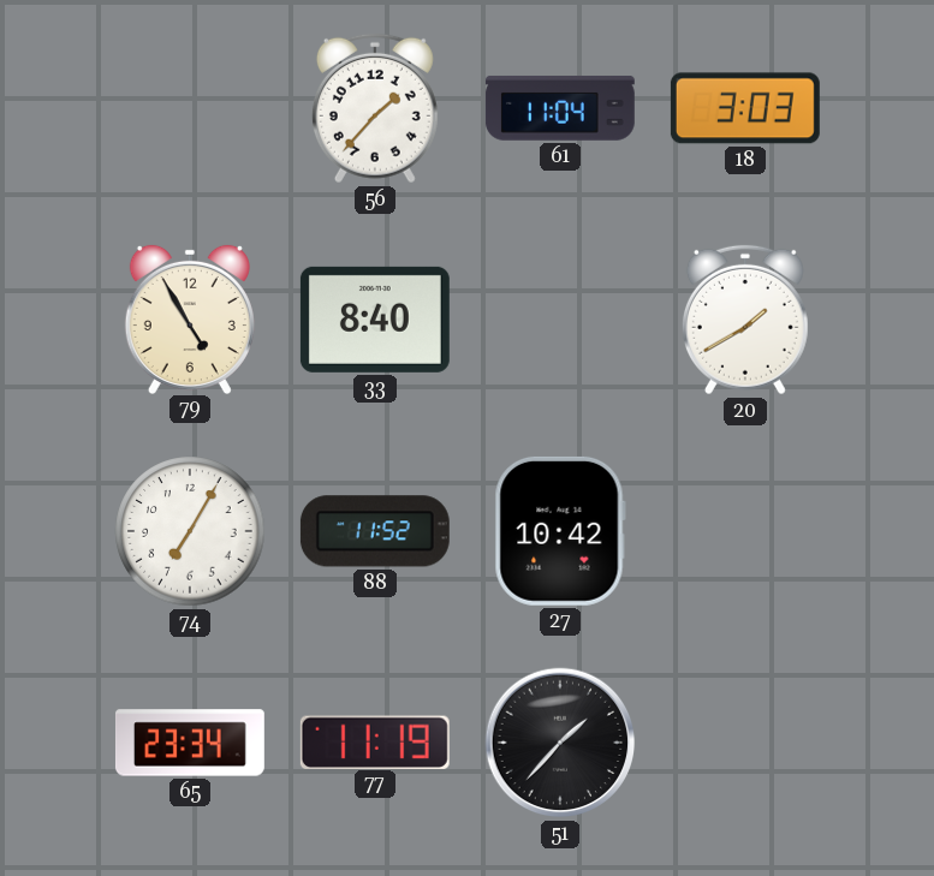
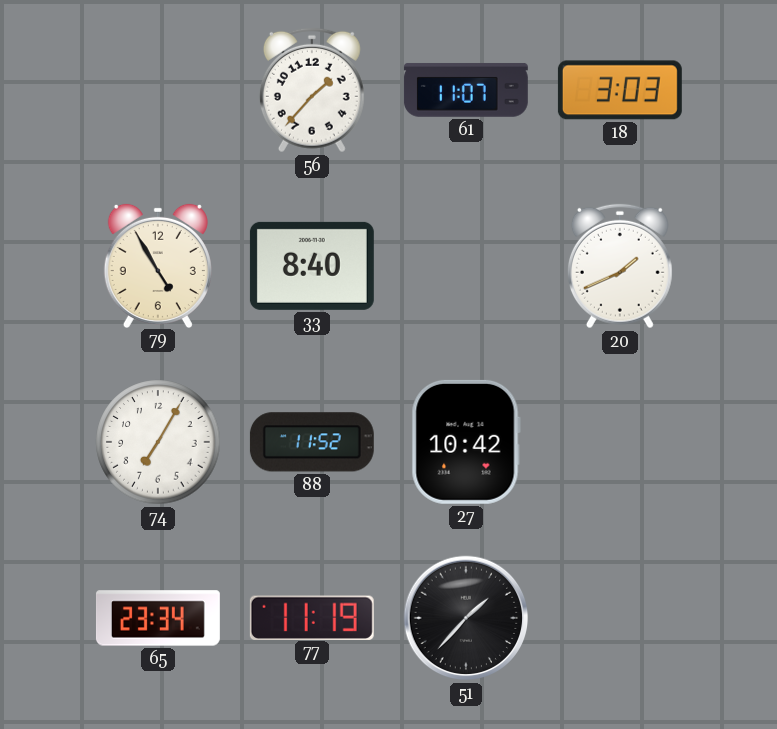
61: 11:04 -> 11:07
20: 1:40 -> 1:41
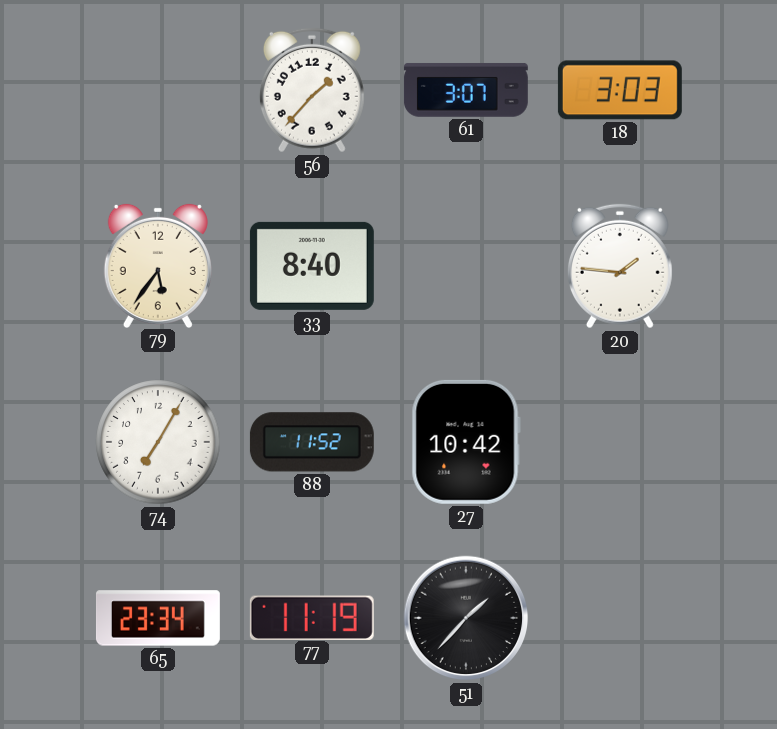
61: 11:07 -> 3:07
79: 4:55 -> 5:36
20: 1:41 -> 1:46
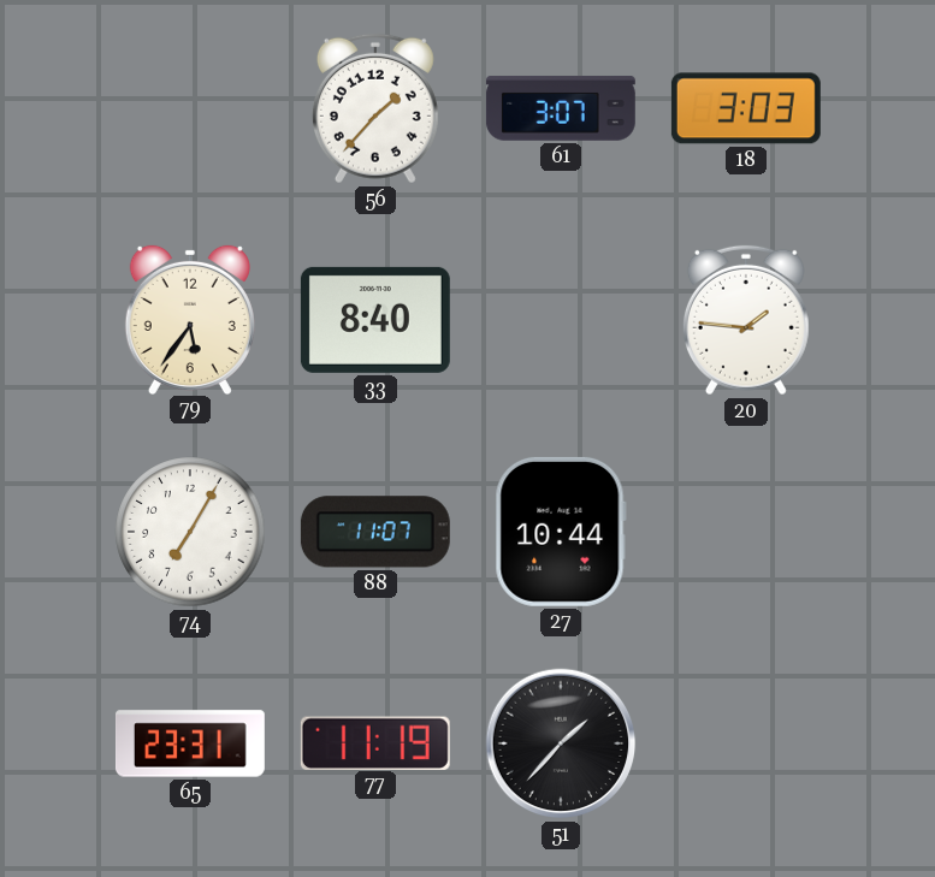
88: 11:52 -> 11:07
27: 10:42 -> 10:44
65: 23:34 -> 23:31
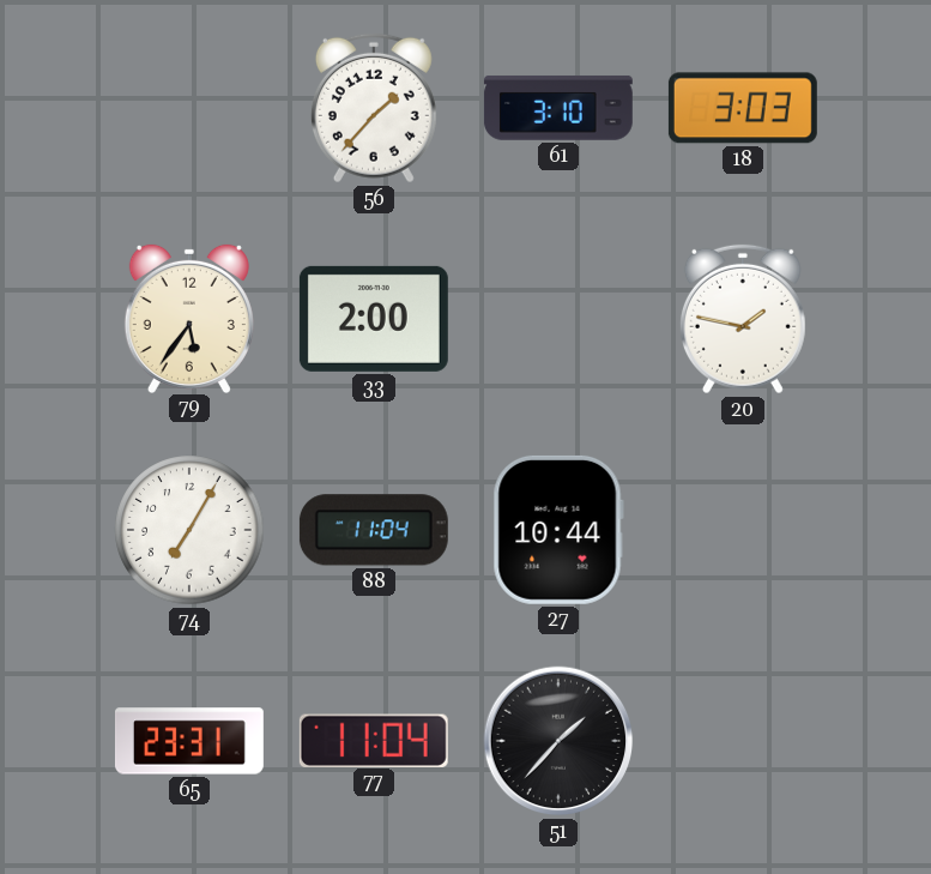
61: 3:07 -> 3:10
33: 8:40 -> 2:00
20: 1:46 -> 1:47
88: 11:07 -> 11:04
77: 11:19 -> 11:04
